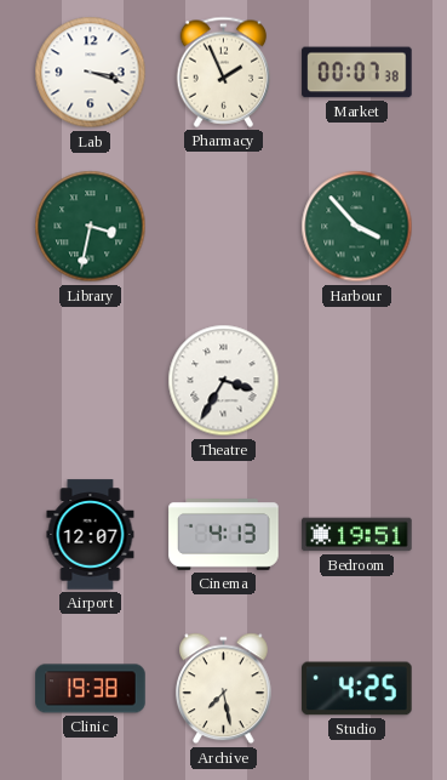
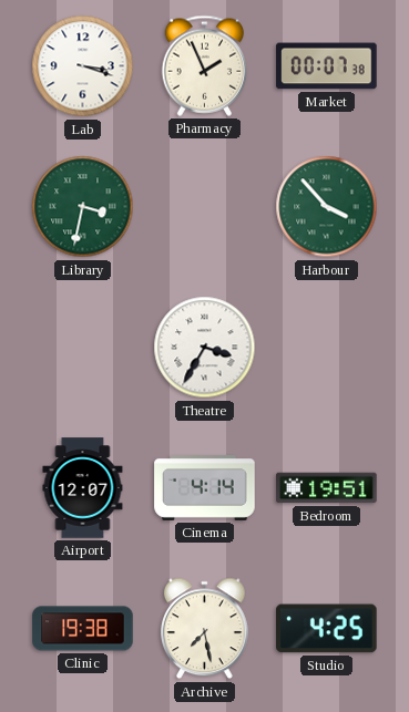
Cinema: 4:13 -> 4:14
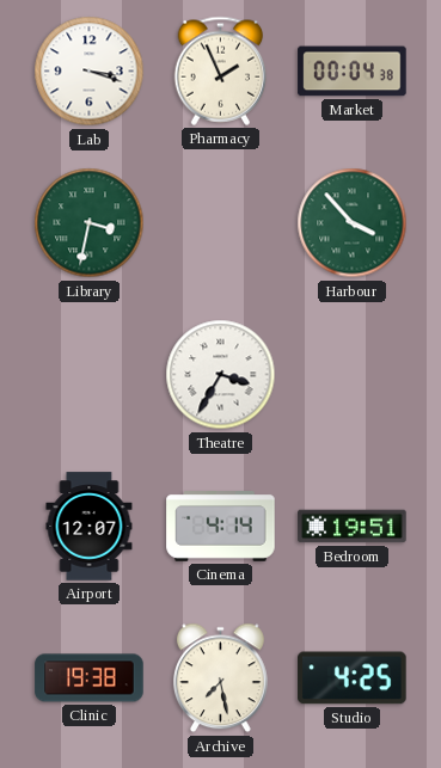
Market: 00:07 -> 00:04
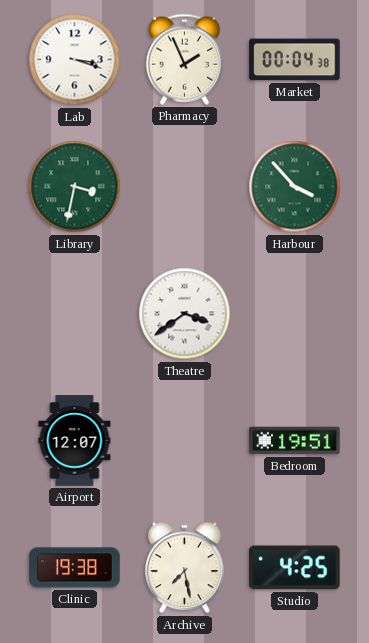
Theatre: 3:35 -> 3:39
Cinema: 4:14 -> none
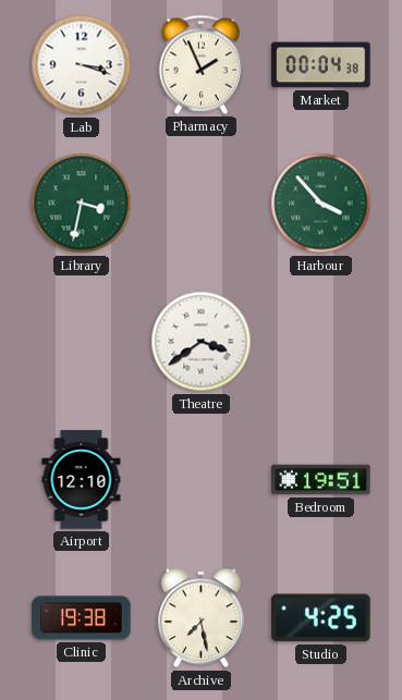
Airport: 12:07 -> 12:10
